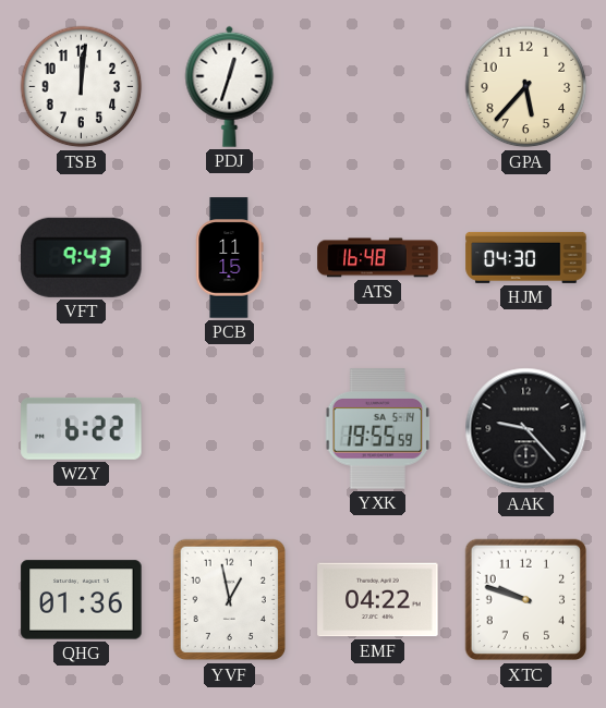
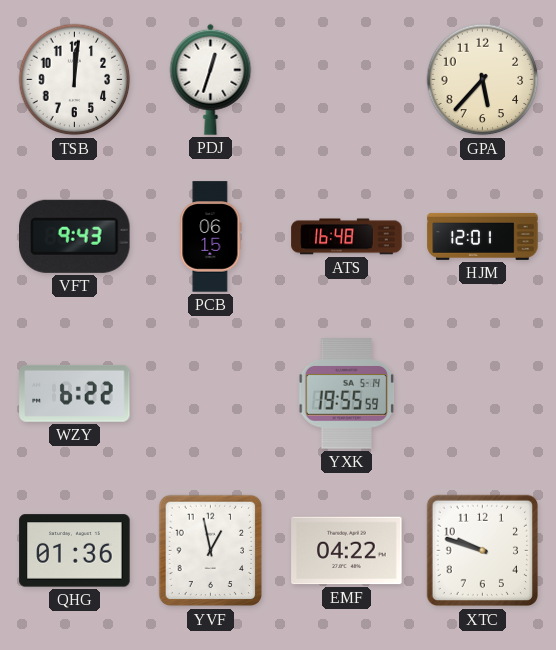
PCB: 11:15 -> 06:15
HJM: 04:30 -> 12:01
AAK: 9:23 -> none
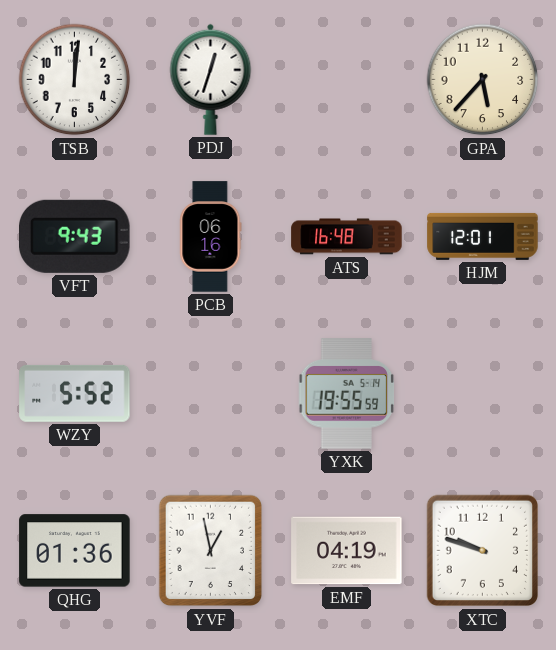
PCB: 06:15 -> 06:16
WZY: 6:22 -> 5:52
EMF: 04:22 -> 04:19
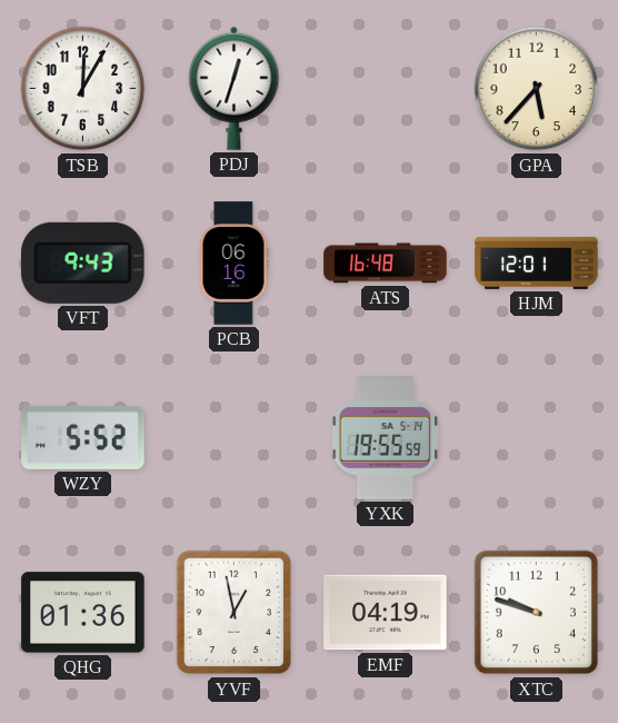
TSB: 12:01 -> 12:05
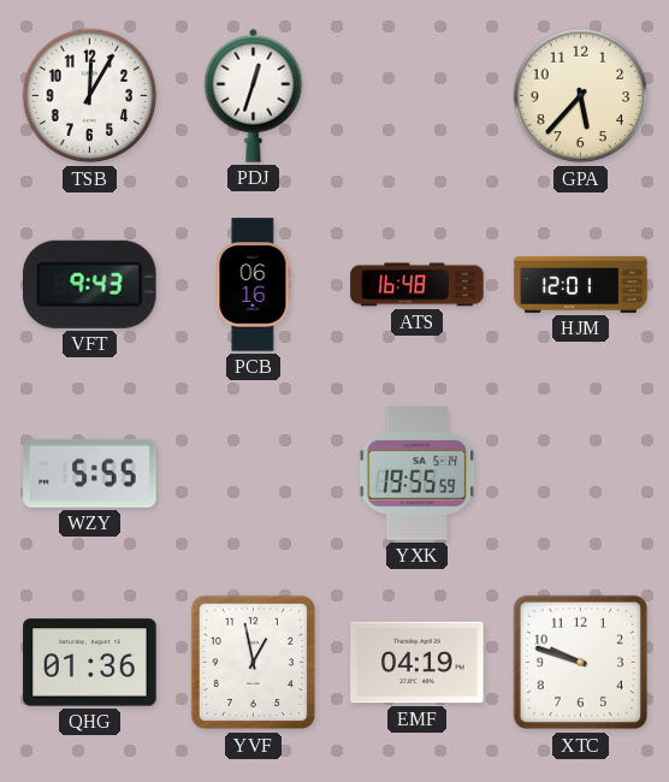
WZY: 5:52 -> 5:55
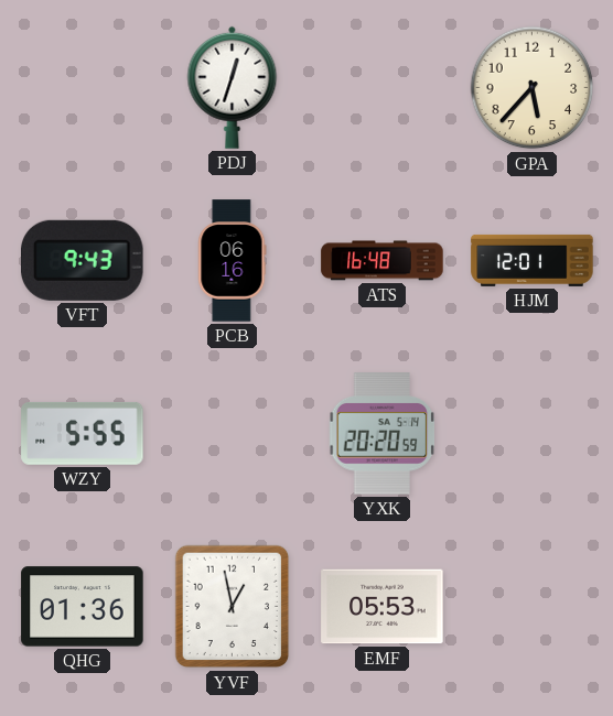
TSB: 12:05 -> none
YXK: 19:55 -> 20:20
EMF: 04:19 -> 05:53
XTC: 9:48 -> none
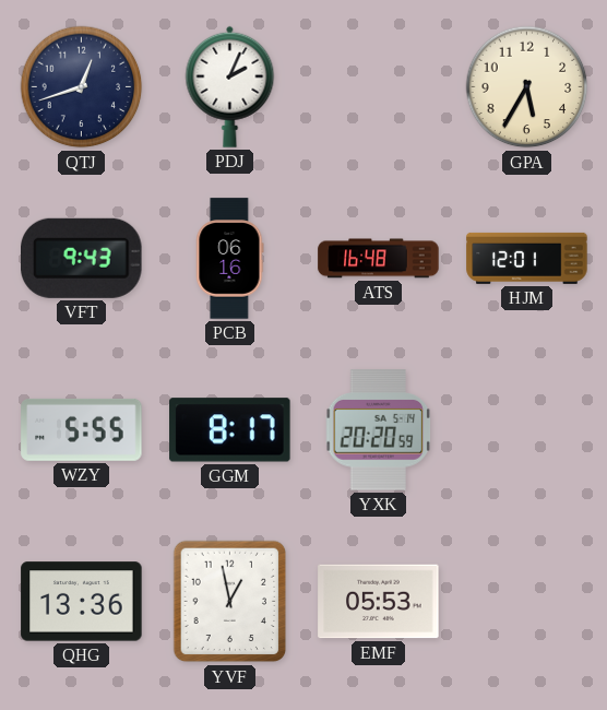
QTJ: none -> 12:42
PDJ: 12:33 -> 2:04
GPA: 5:37 -> 5:35
GGM: none -> 8:17
QHG: 01:36 -> 13:36
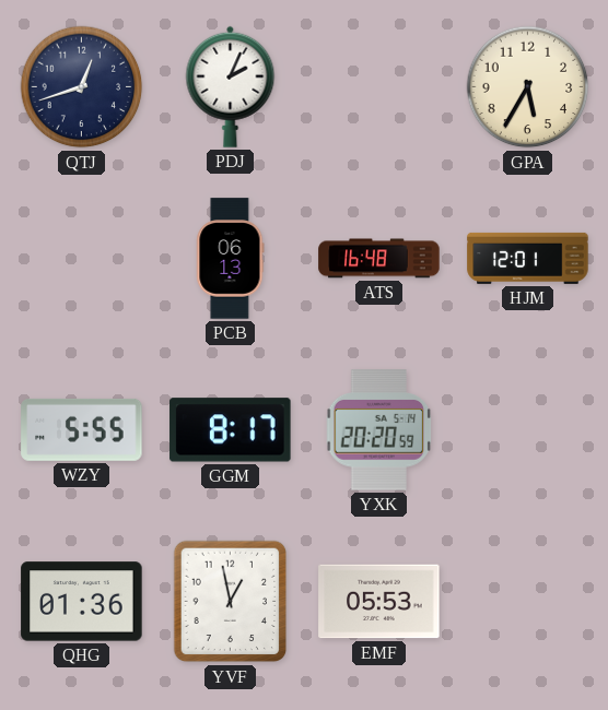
VFT: 9:43 -> none
PCB: 06:16 -> 06:13
QHG: 13:36 -> 01:36
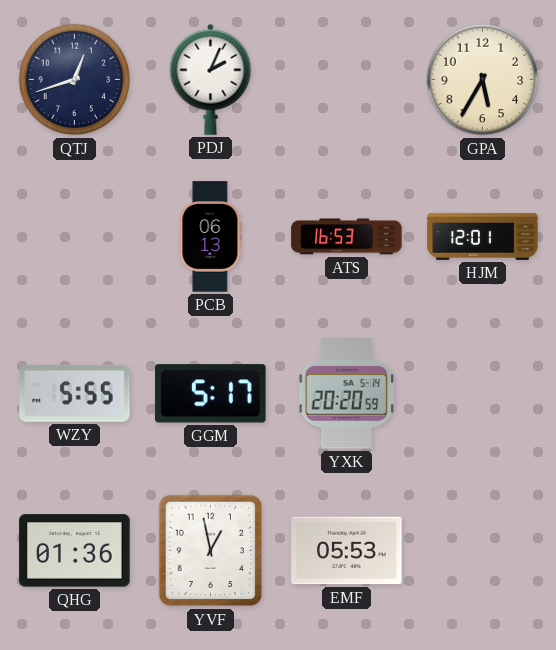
ATS: 16:48 -> 16:53
GGM: 8:17 -> 5:17
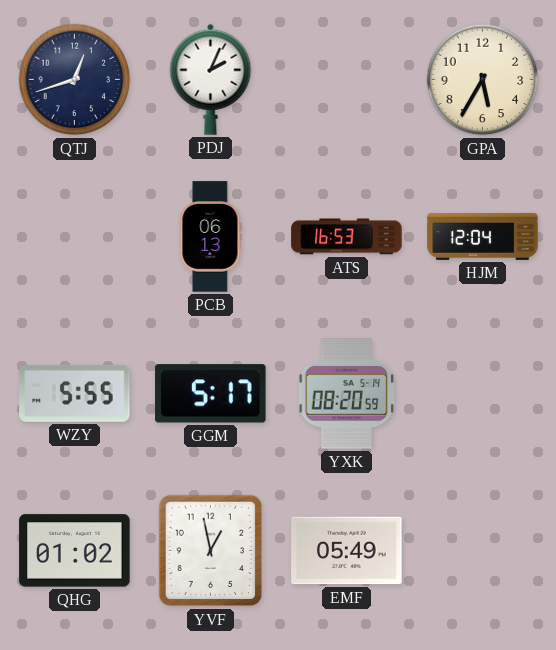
HJM: 12:01 -> 12:04
YXK: 20:20 -> 08:20
QHG: 01:36 -> 01:02
EMF: 05:53 -> 05:49
